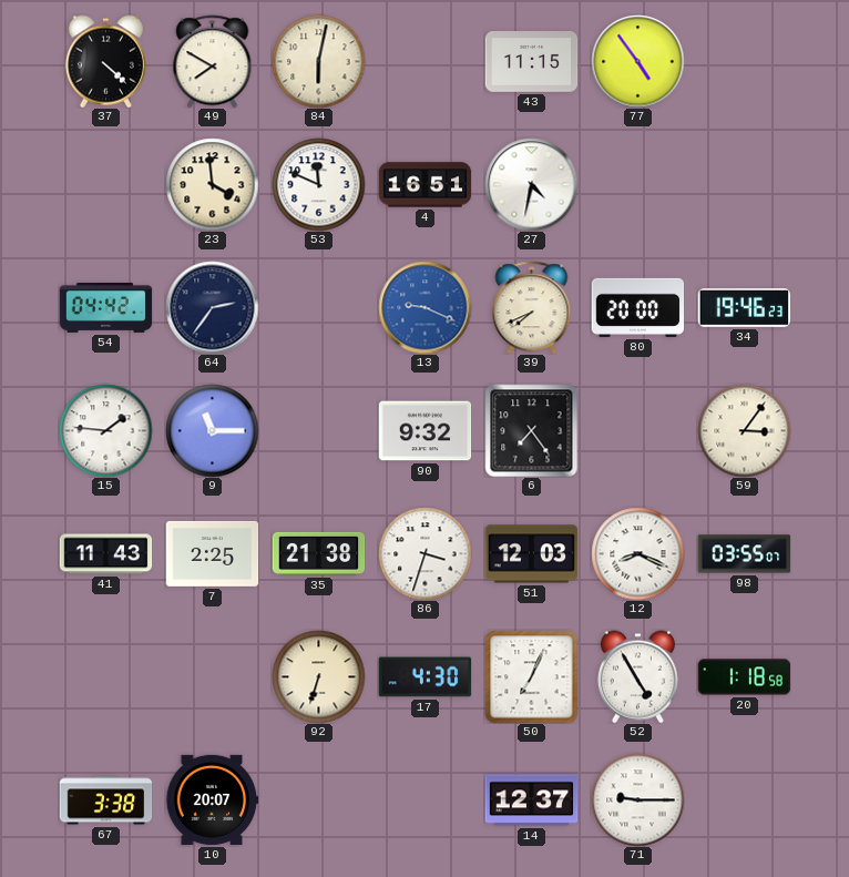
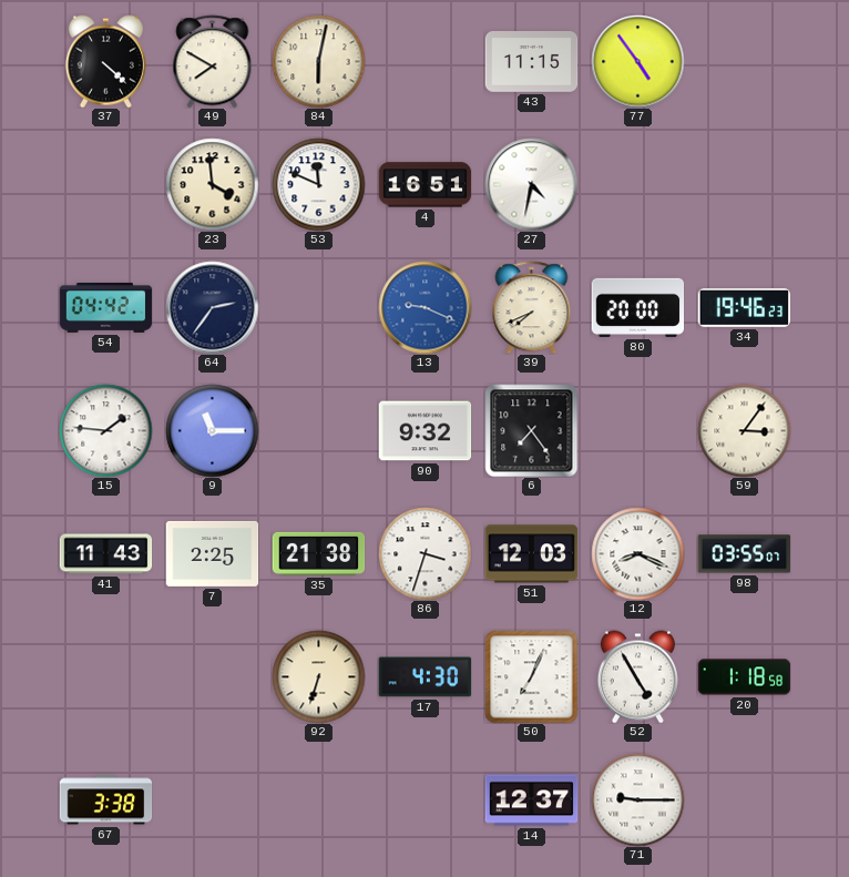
10: 20:07 -> none
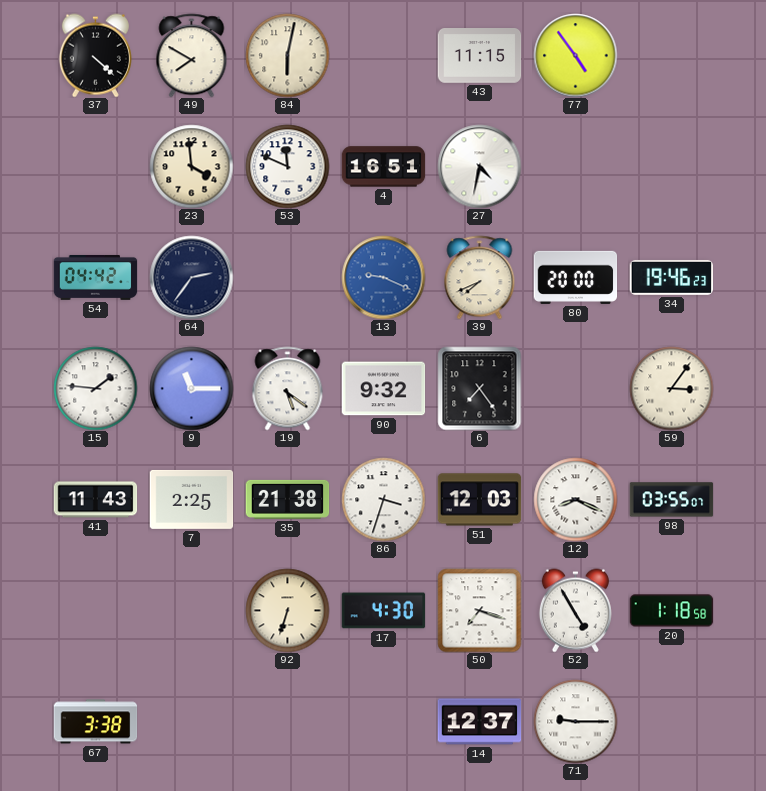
19: none -> 5:21
50: 7:04 -> 7:18
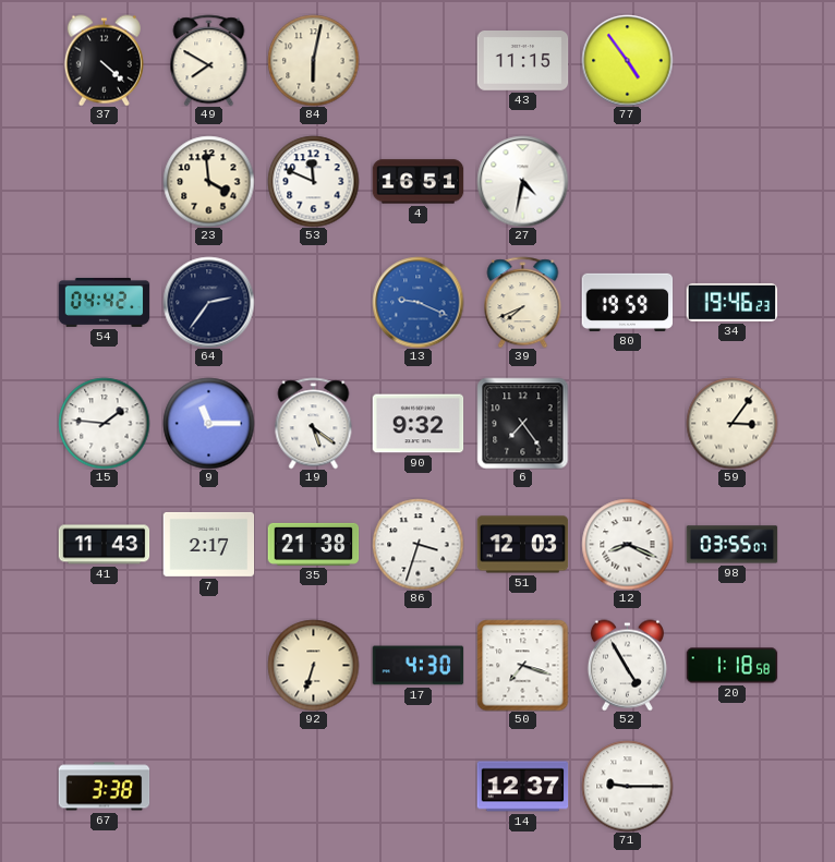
80: 20:00 -> 19:59
7: 2:25 -> 2:17
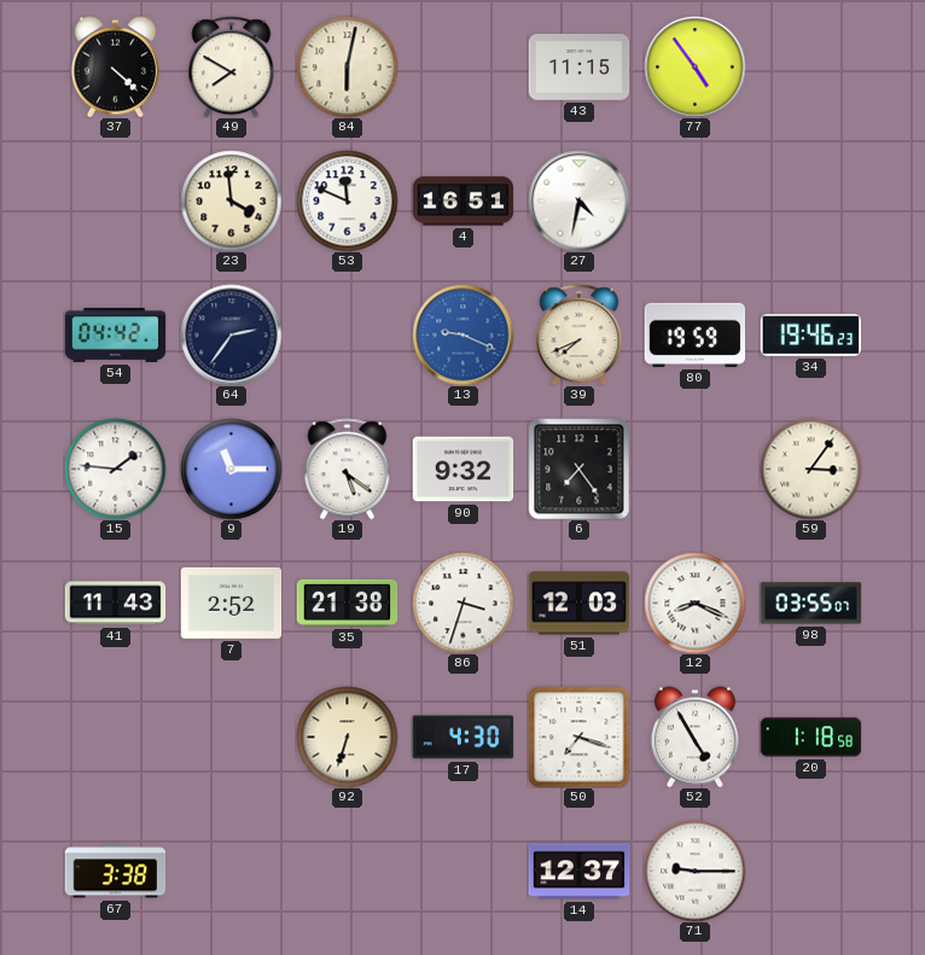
7: 2:17 -> 2:52
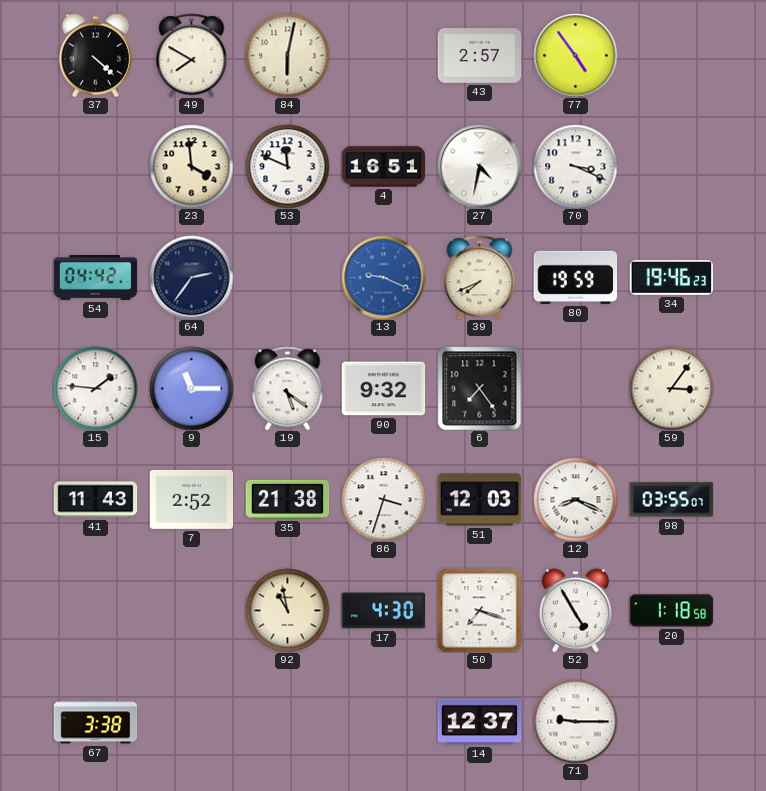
43: 11:15 -> 2:57
70: none -> 3:19
92: 6:33 -> 10:58
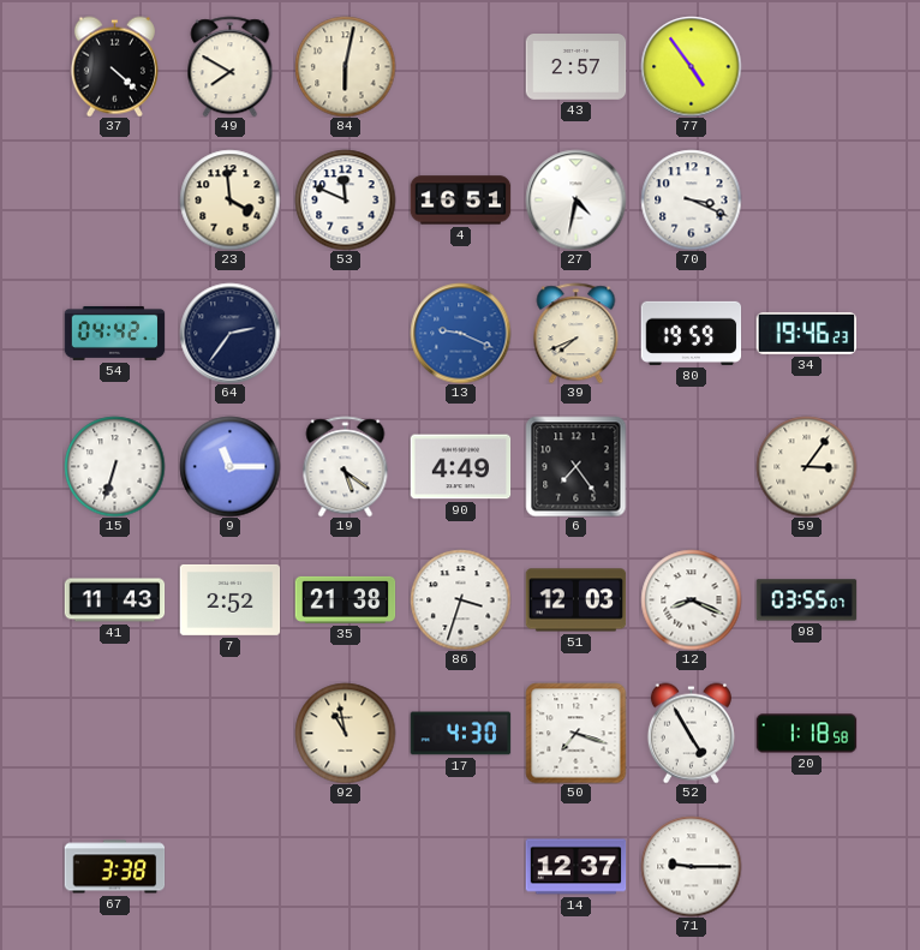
15: 1:46 -> 6:33
90: 9:32 -> 4:49
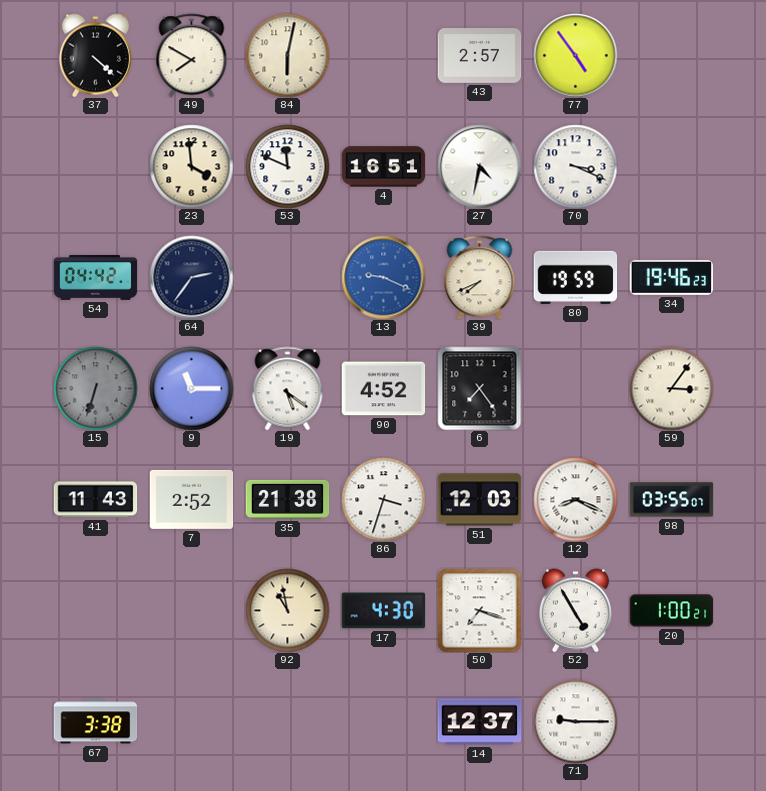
15 dial: white -> grey
90: 4:49 -> 4:52
20: 1:18 -> 1:00
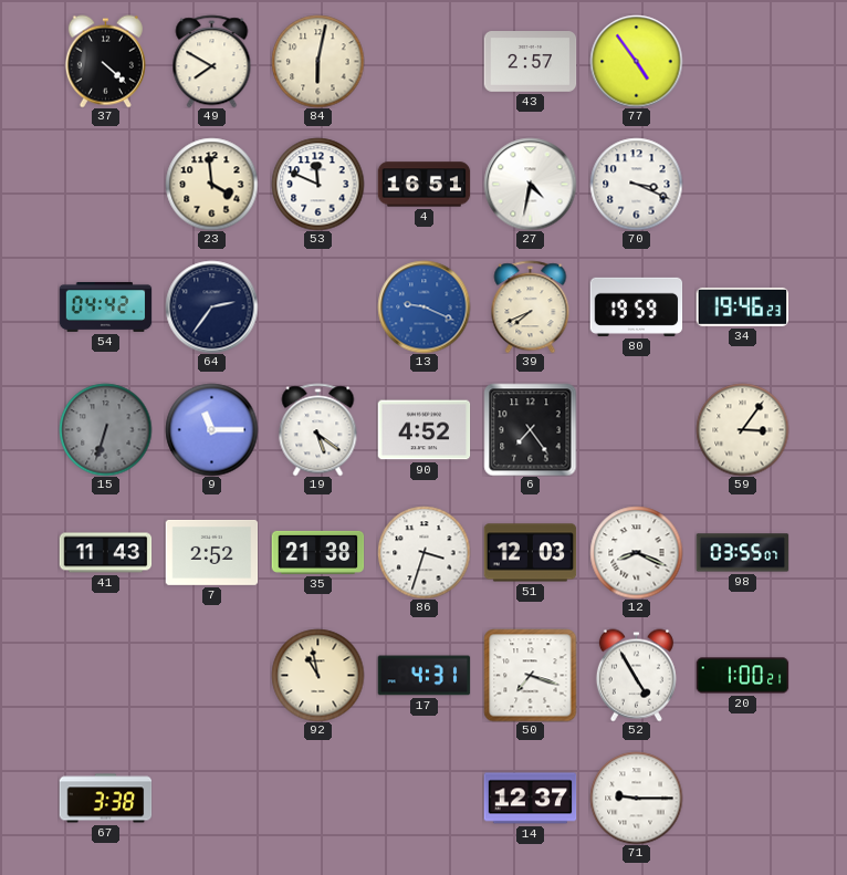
17: 4:30 -> 4:31
